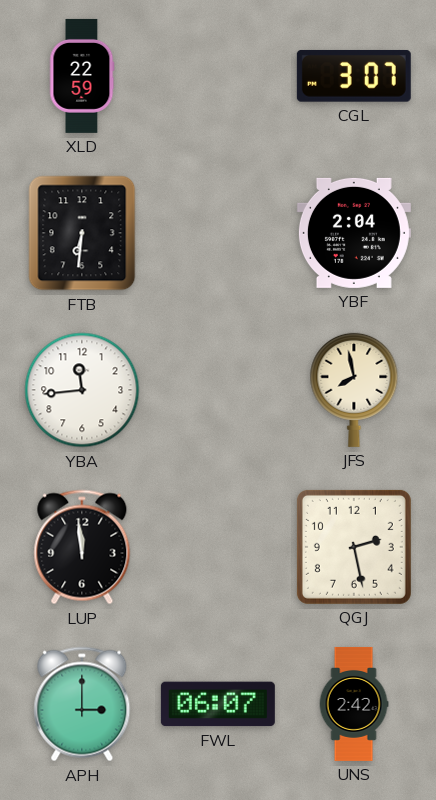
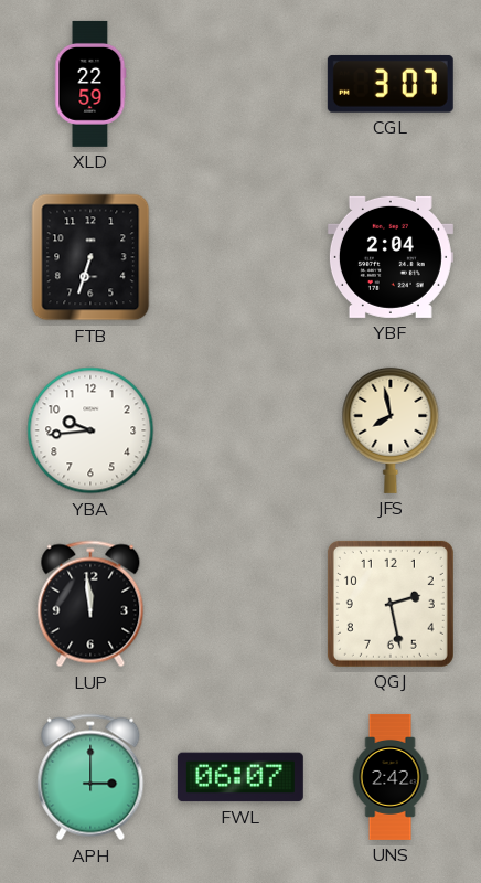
FTB: 6:31 -> 6:33
YBA: 11:44 -> 9:44
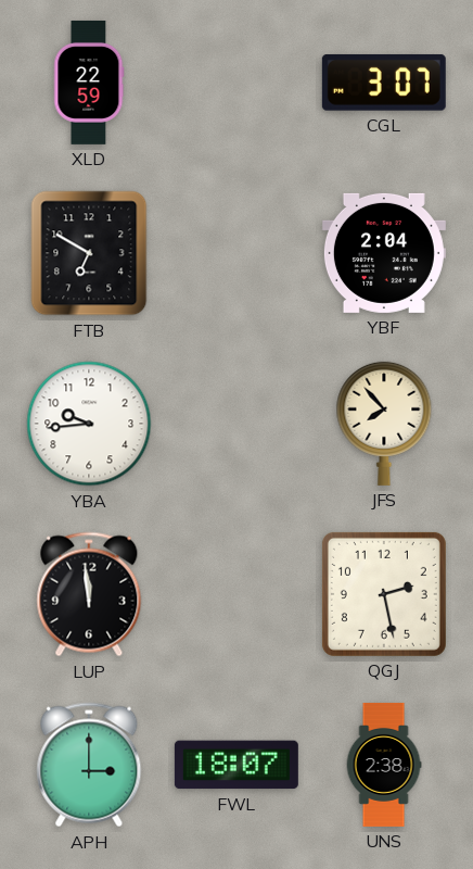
FTB: 6:33 -> 6:50
JFS: 7:58 -> 7:53
FWL: 06:07 -> 18:07
UNS: 2:42 -> 2:38
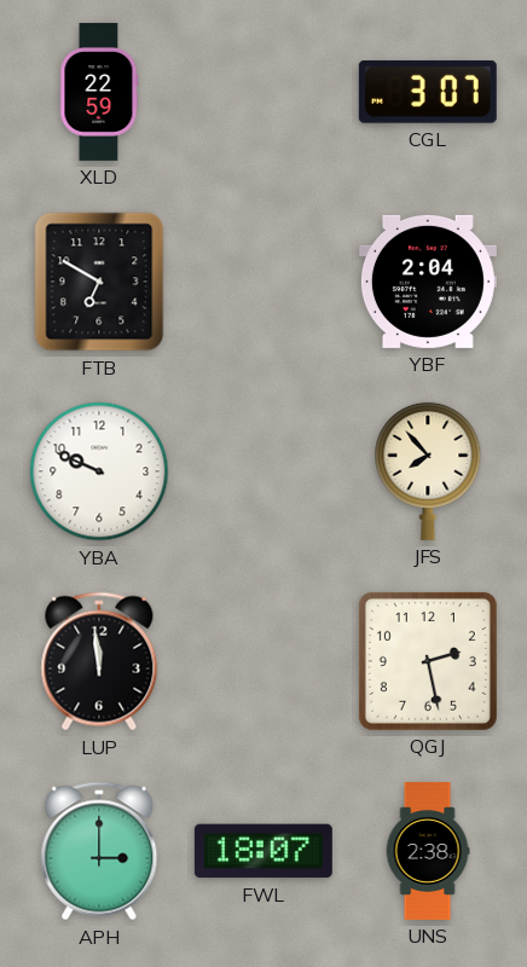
YBA: 9:44 -> 9:49
